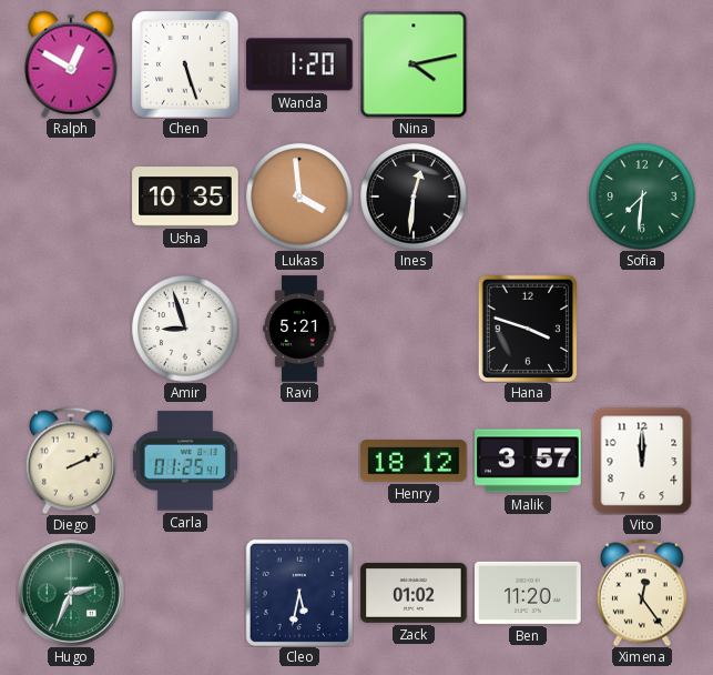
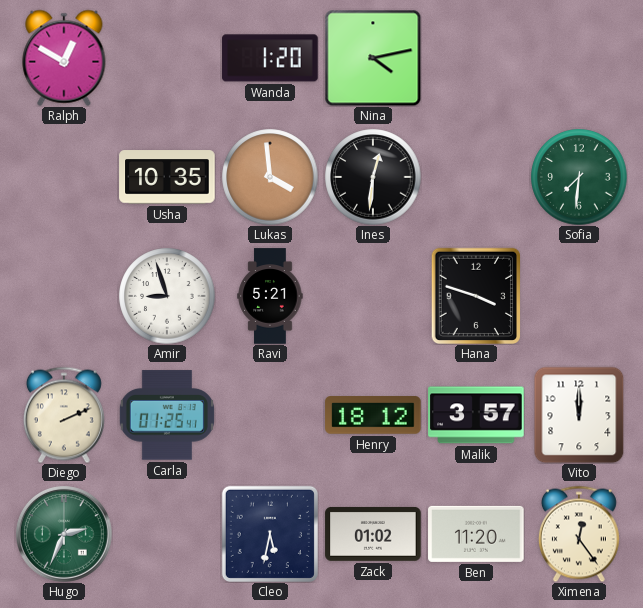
Chen: 5:27 -> none
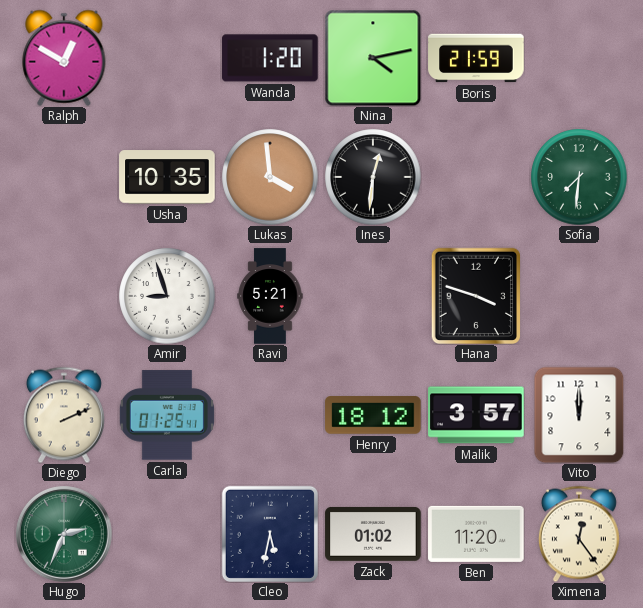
Boris: none -> 21:59
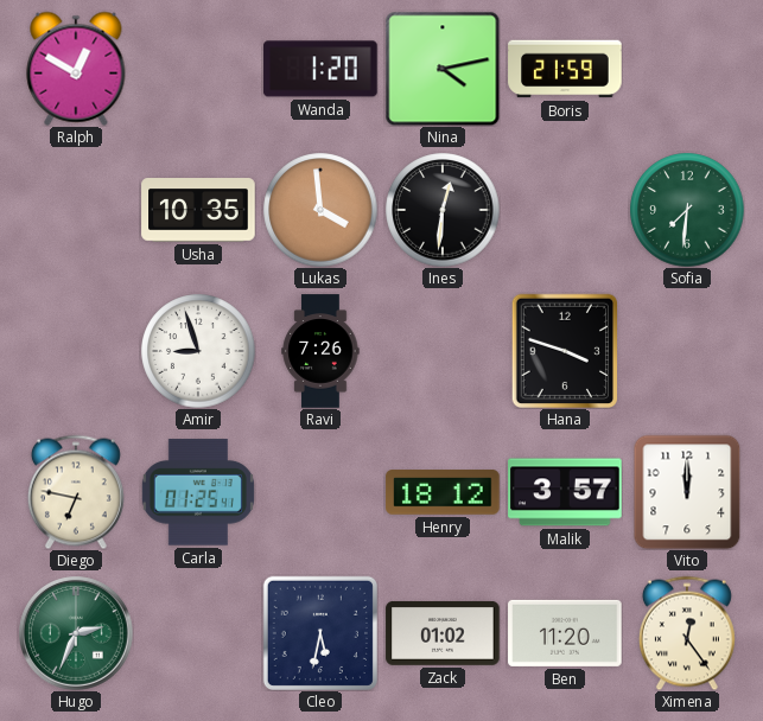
Ravi: 5:21 -> 7:26
Diego: 2:11 -> 6:47
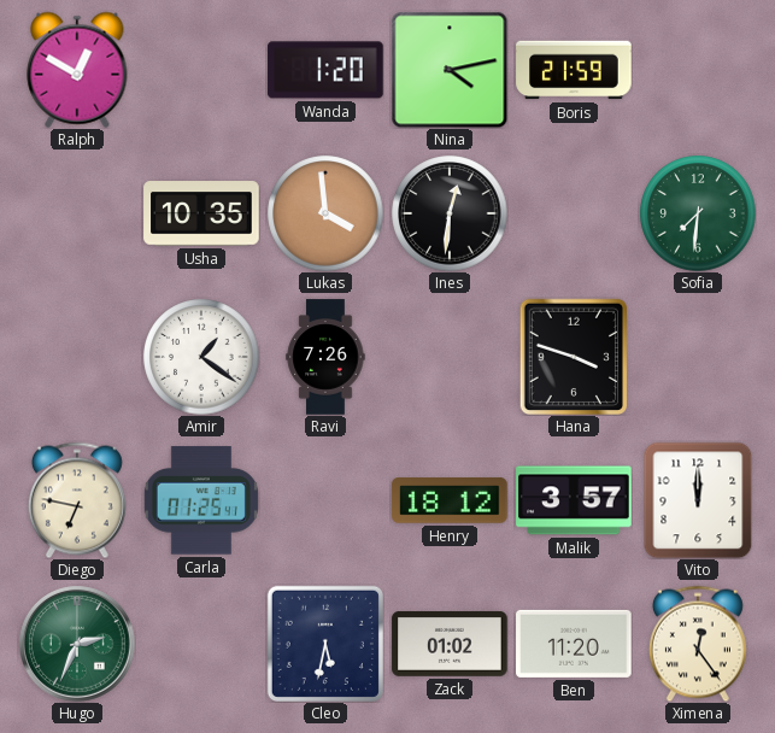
Amir: 8:57 -> 1:21
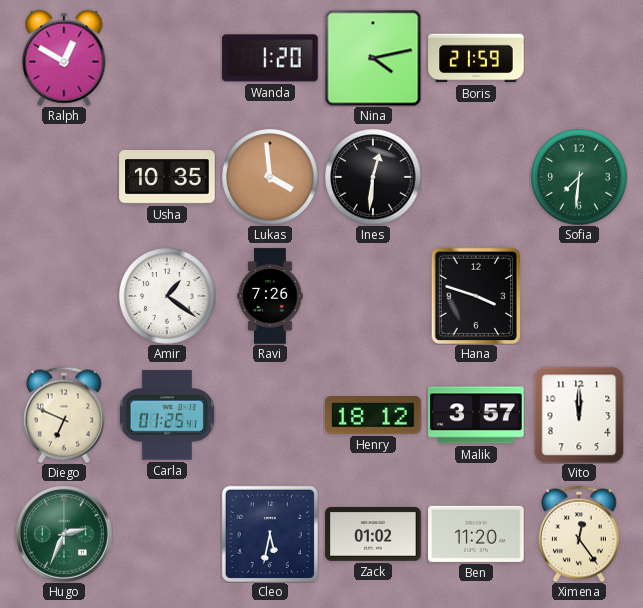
Diego: 6:47 -> 6:49
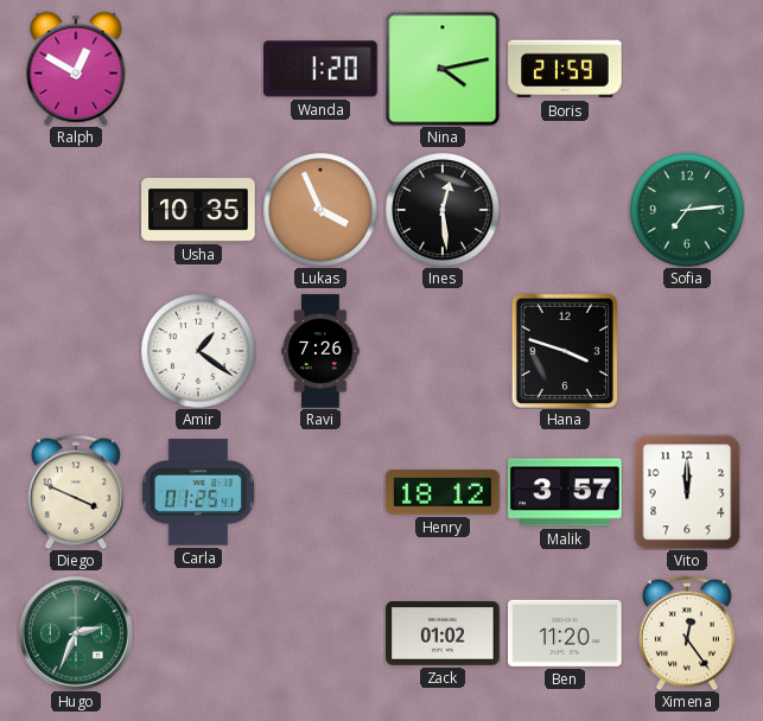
Lukas: 3:59 -> 3:56
Ines: 12:31 -> 12:29
Sofia: 7:31 -> 7:14
Diego: 6:49 -> 3:49
Cleo: 5:32 -> none
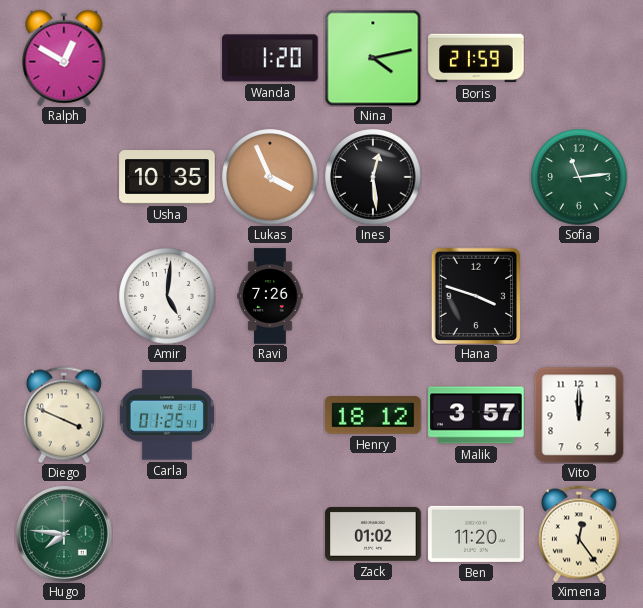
Sofia: 7:14 -> 11:14
Amir: 1:21 -> 5:01
Hugo: 2:34 -> 7:46
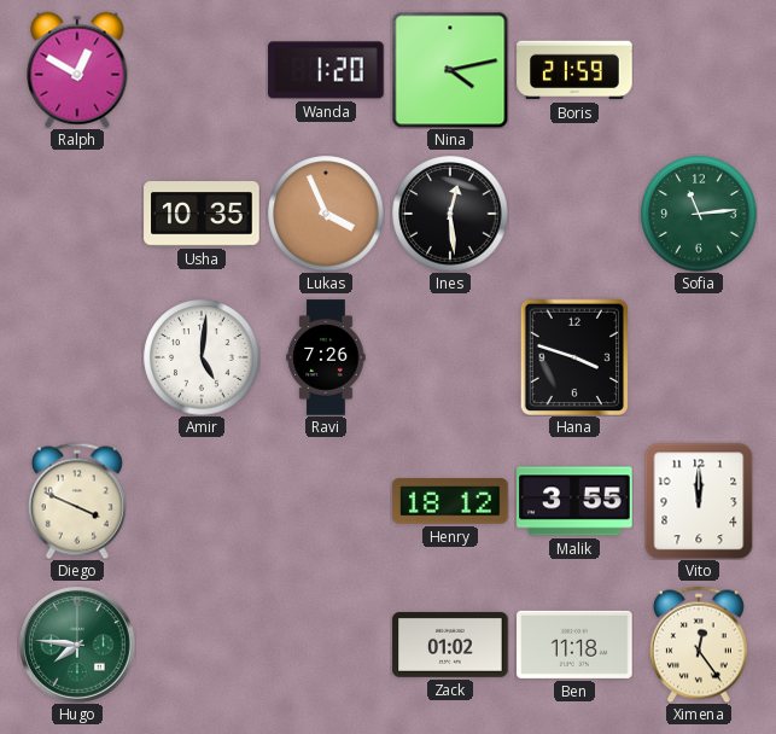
Carla: 01:25 -> none
Malik: 3:57 -> 3:55
Ben: 11:20 -> 11:18
